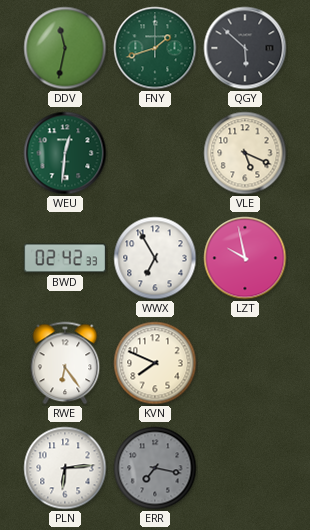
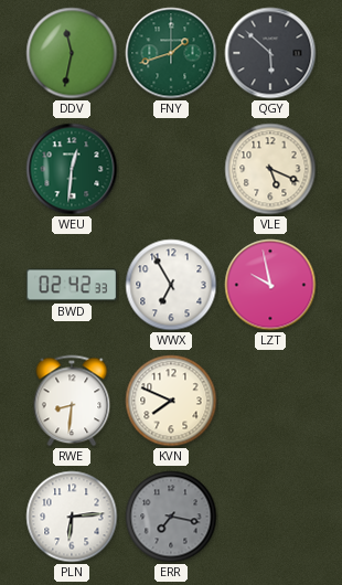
RWE: 6:24 -> 8:31
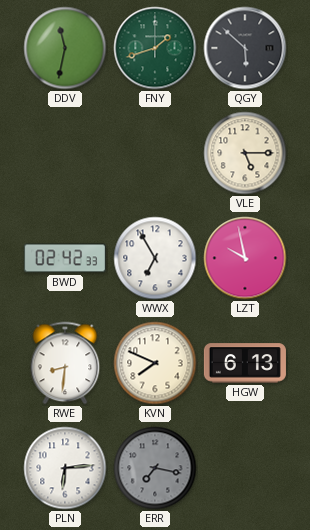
WEU: 12:31 -> none
VLE: 5:19 -> 5:15
HGW: none -> 6:13
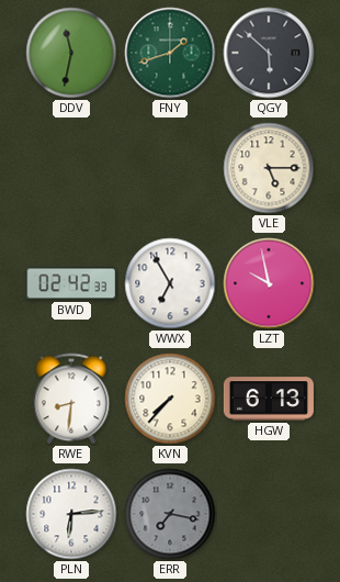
KVN: 7:49 -> 7:37
